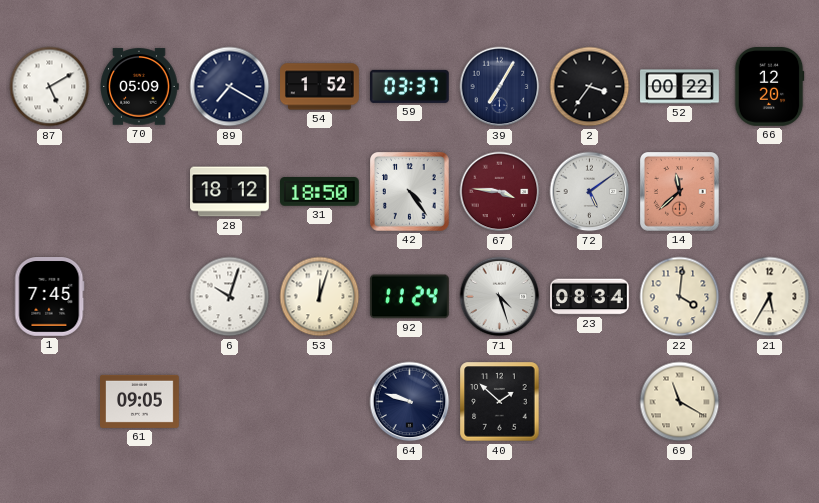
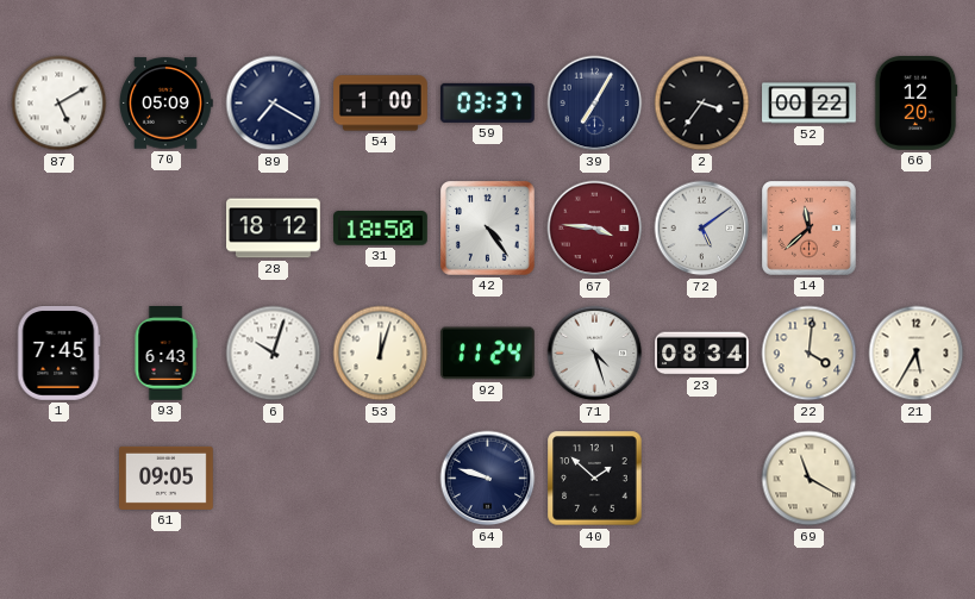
54: 1:52 -> 1:00
93: none -> 6:43
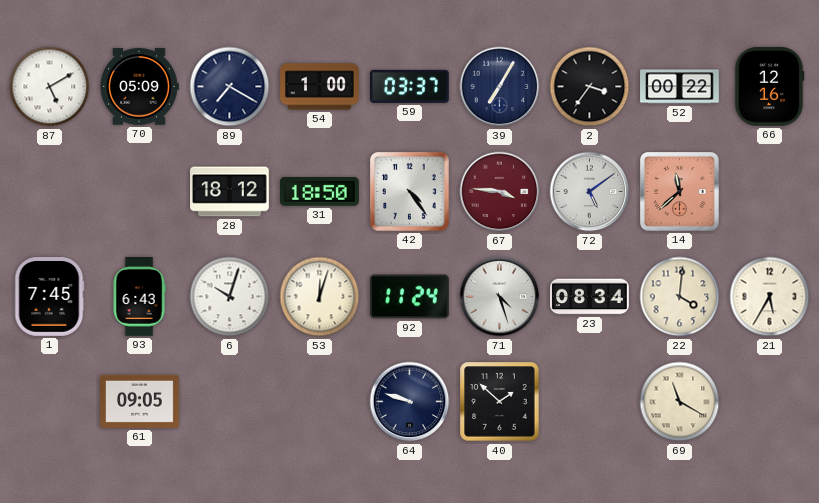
66: 12:20 -> 12:16
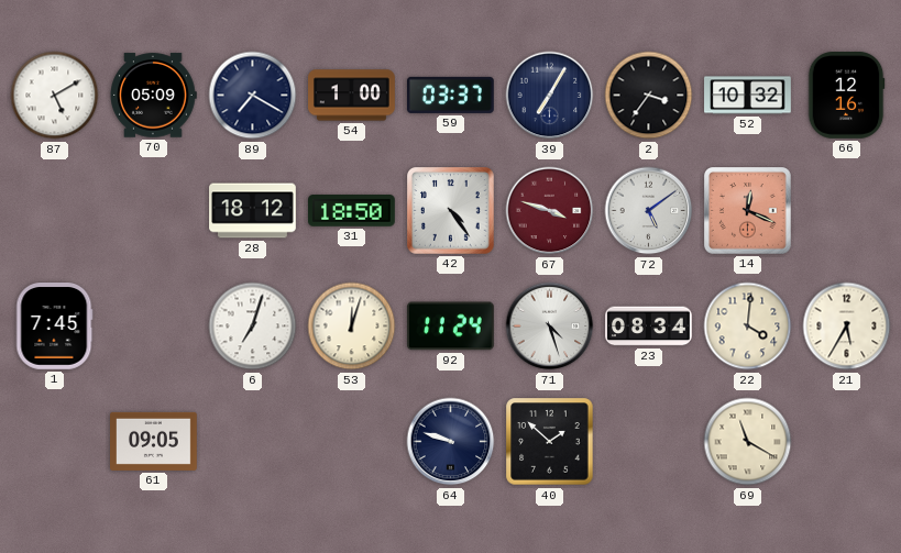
52: 00:22 -> 10:32
67: 3:46 -> 3:48
14: 11:38 -> 12:19
93: 6:43 -> none
6: 10:03 -> 7:03
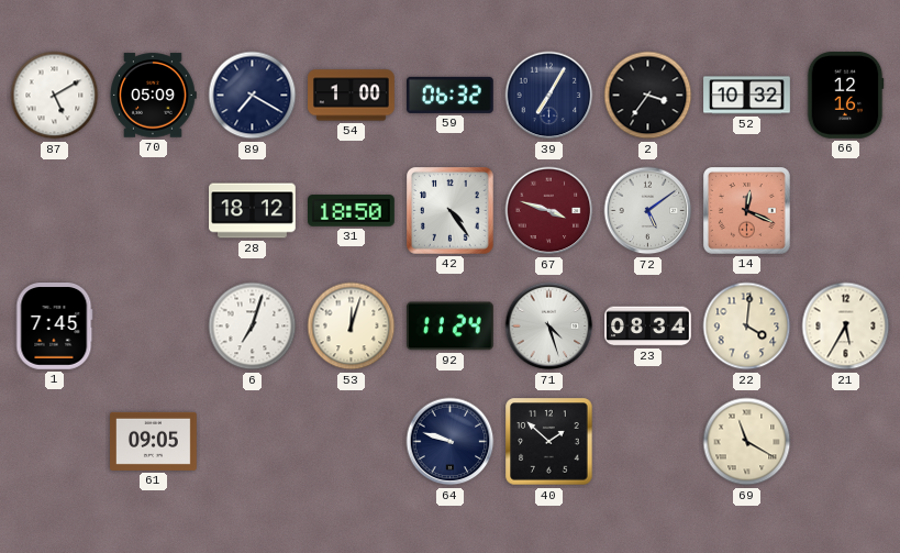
59: 03:37 -> 06:32
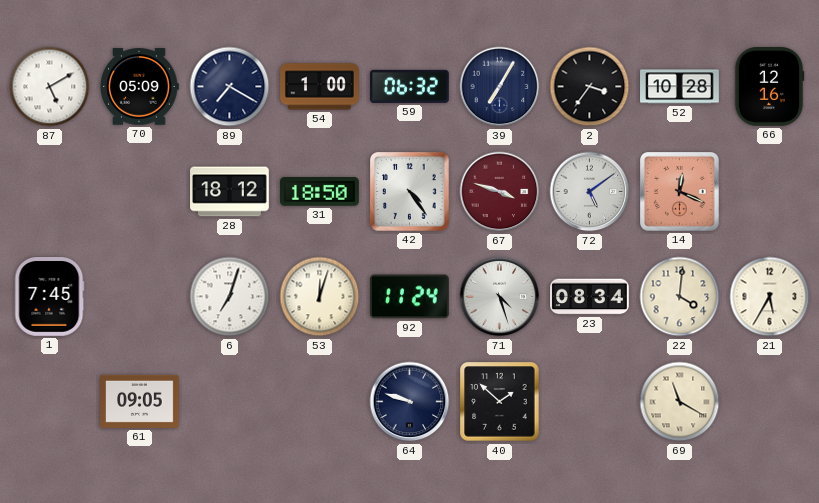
52: 10:32 -> 10:28
